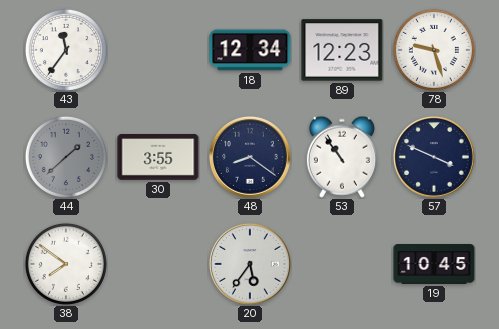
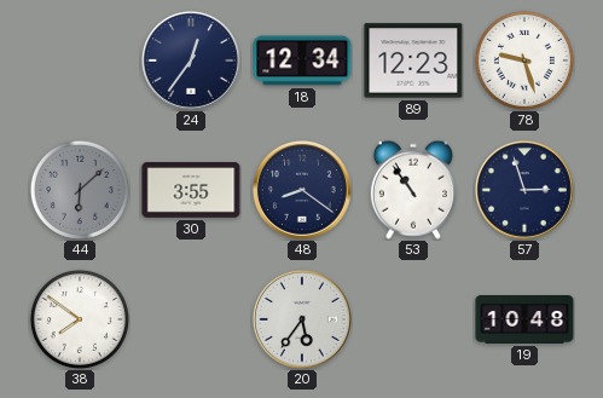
43: 11:36 -> none
24: none -> 12:36
44: 1:38 -> 6:08
57: 3:49 -> 2:57
19: 10:45 -> 10:48
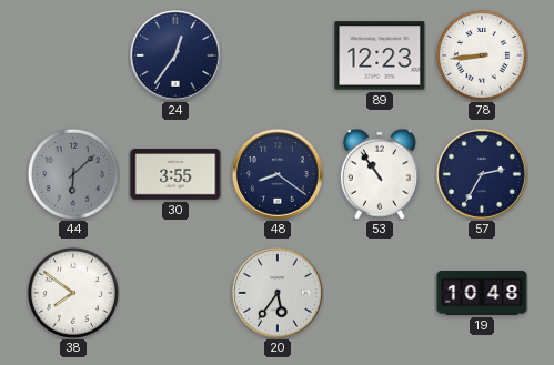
18: 12:34 -> none
78: 9:27 -> 8:44
57: 2:57 -> 2:35
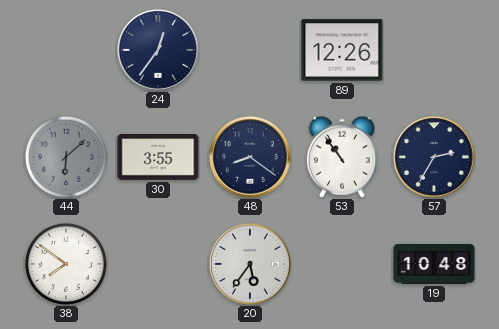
89: 12:23 -> 12:26
78: 8:44 -> none
